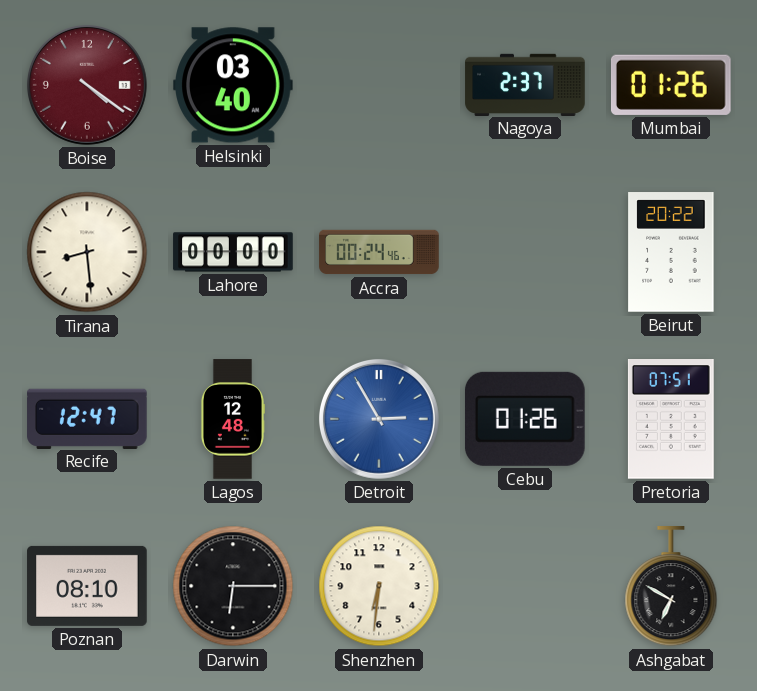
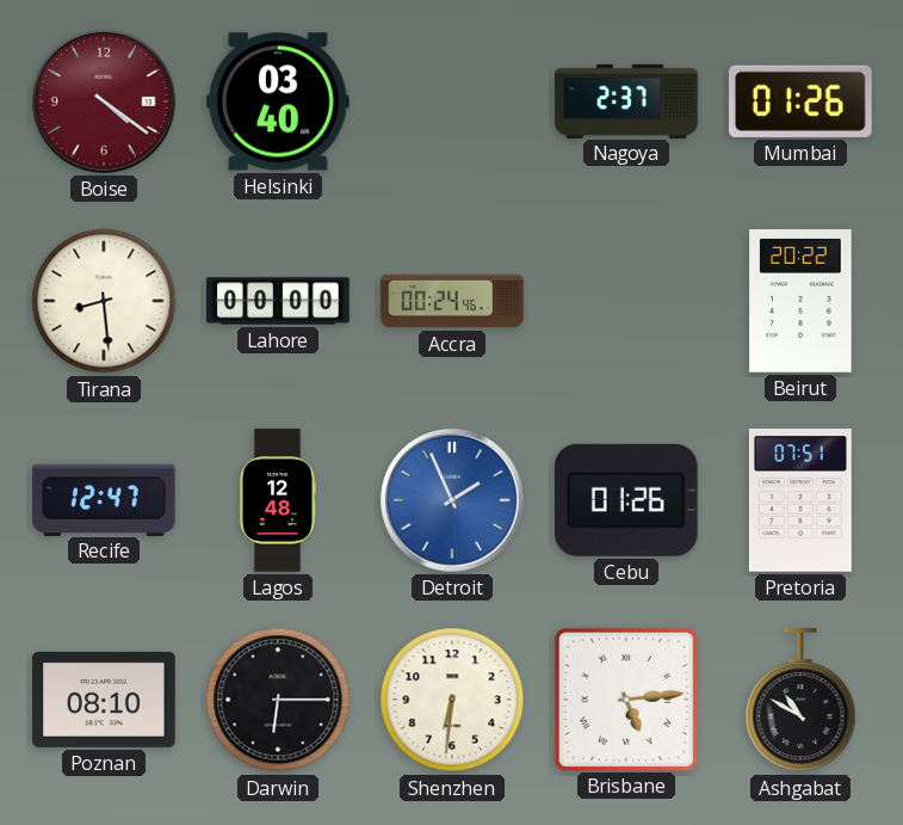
Detroit: 2:55 -> 1:56
Brisbane: none -> 5:14
Ashgabat: 6:50 -> 10:50
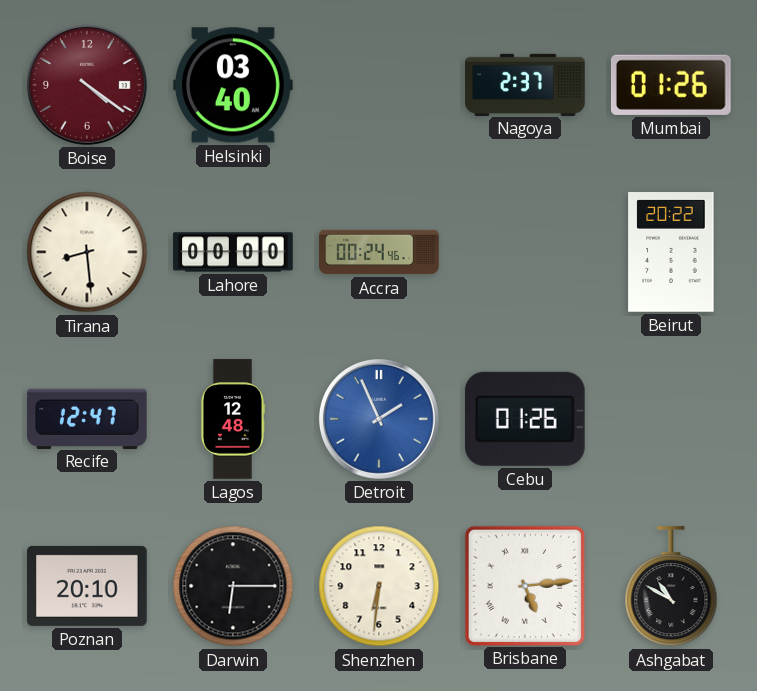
Pretoria: 07:51 -> none
Poznan: 08:10 -> 20:10
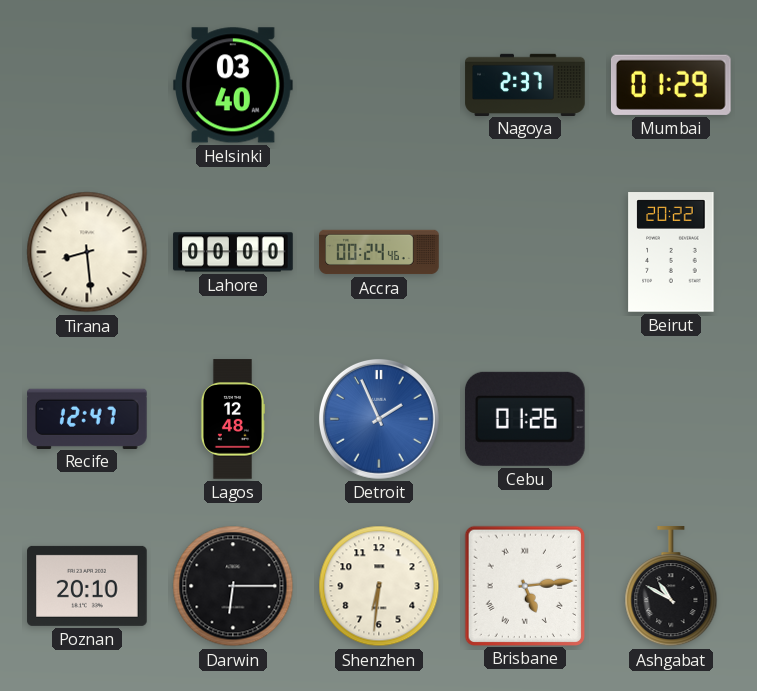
Boise: 4:21 -> none
Mumbai: 01:26 -> 01:29
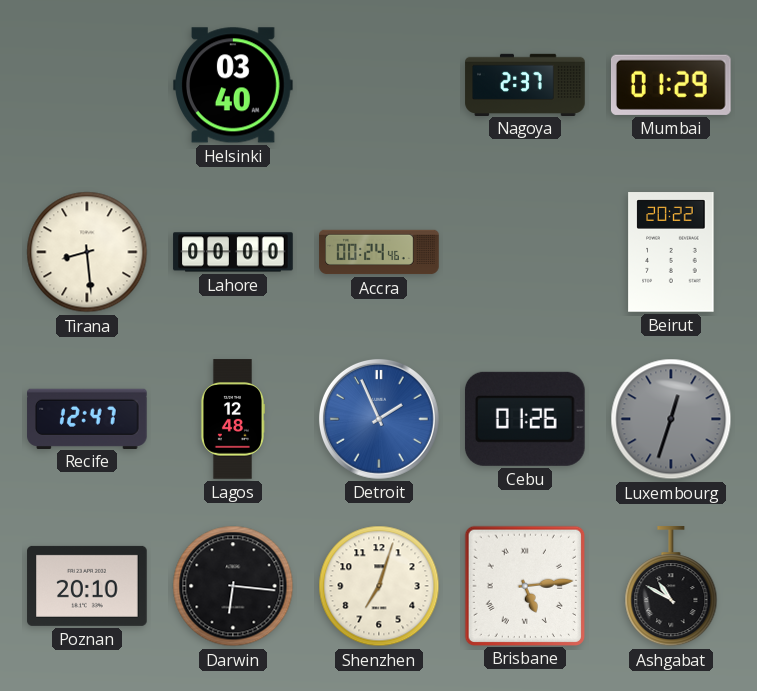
Luxembourg: none -> 12:33
Darwin: 6:15 -> 6:16
Shenzhen: 6:31 -> 7:03
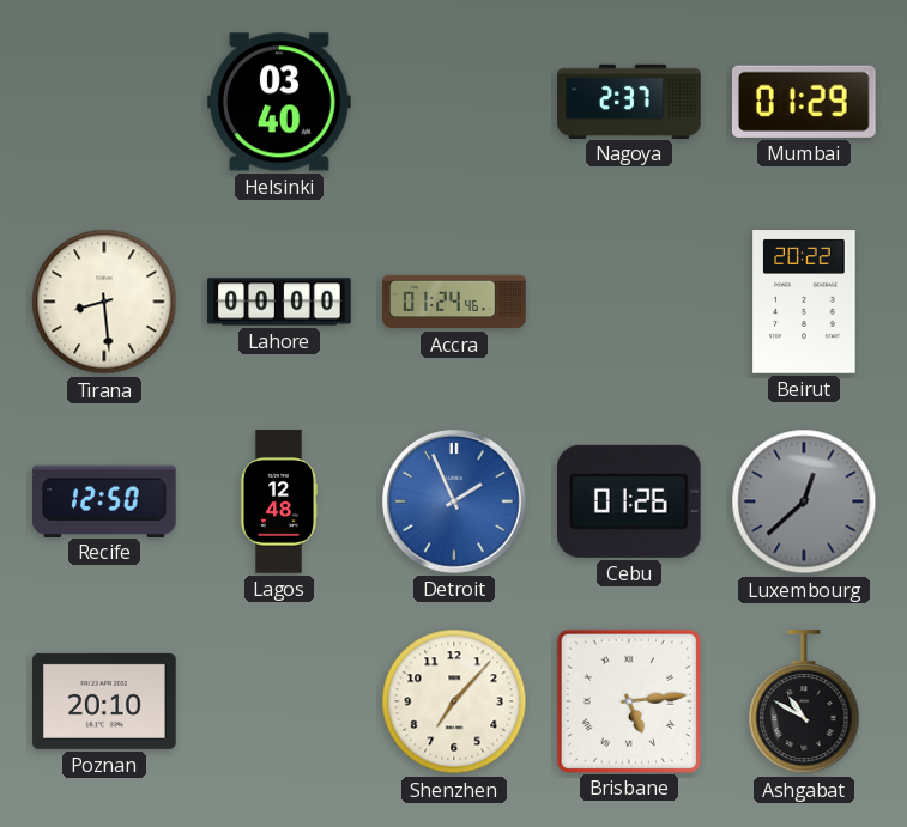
Accra: 00:24 -> 01:24
Recife: 12:47 -> 12:50
Luxembourg: 12:33 -> 12:38
Darwin: 6:16 -> none
Shenzhen: 7:03 -> 7:07
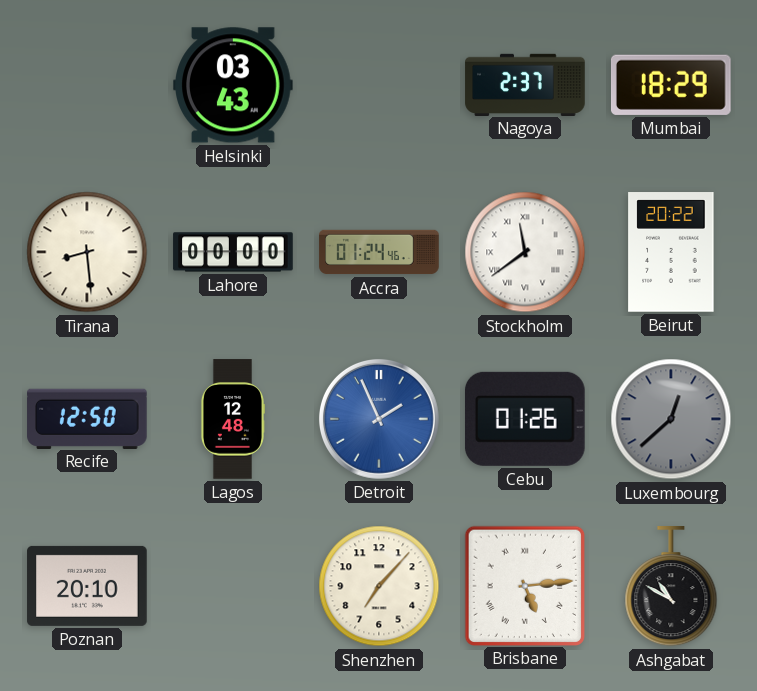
Helsinki: 03:40 -> 03:43
Mumbai: 01:29 -> 18:29
Stockholm: none -> 11:39
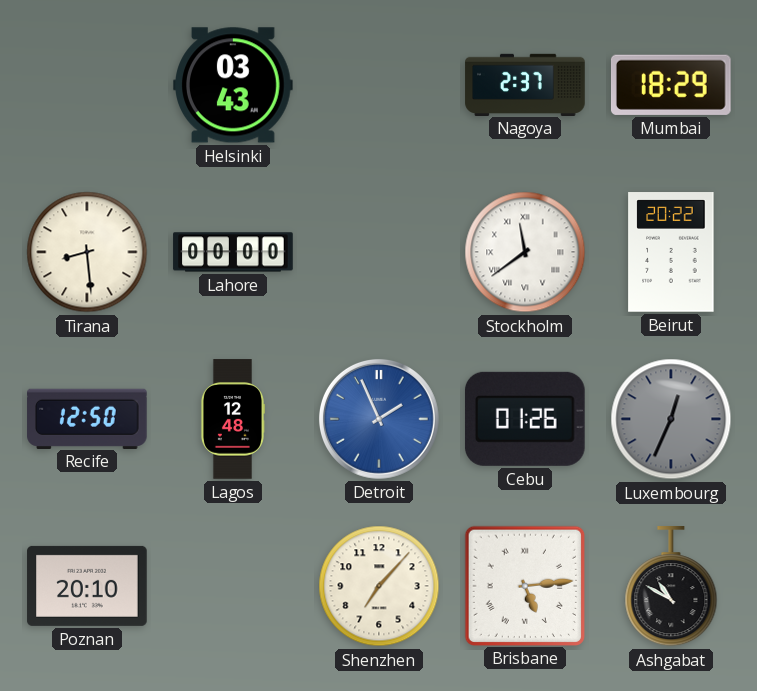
Accra: 01:24 -> none
Luxembourg: 12:38 -> 12:34
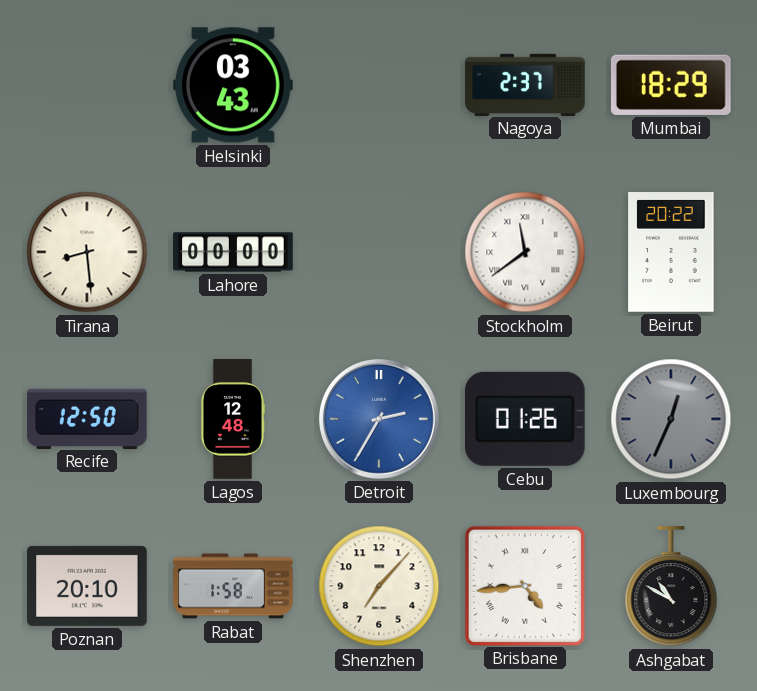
Detroit: 1:56 -> 2:35
Rabat: none -> 1:58
Brisbane: 5:14 -> 4:44
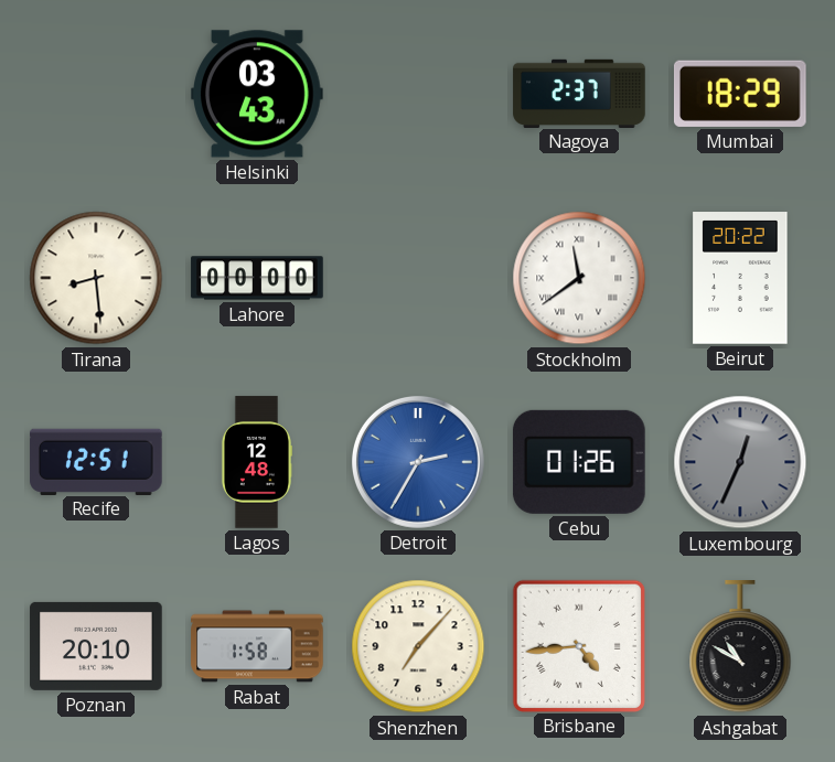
Recife: 12:50 -> 12:51
